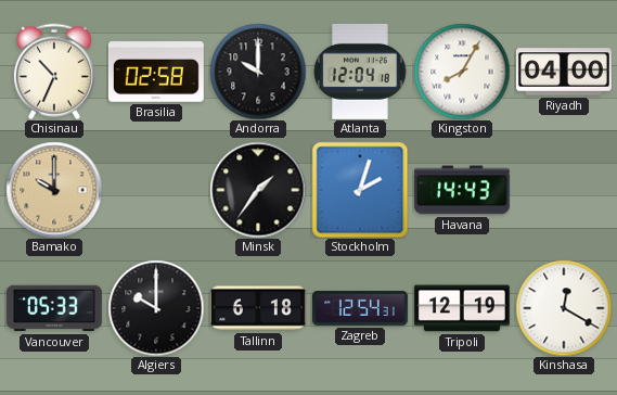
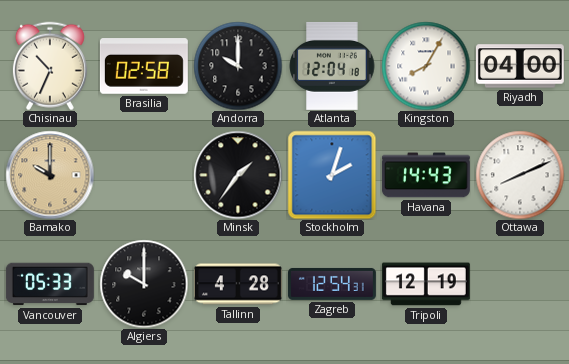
Ottawa: none -> 8:11
Tallinn: 6:18 -> 4:28
Kinshasa: 12:20 -> none
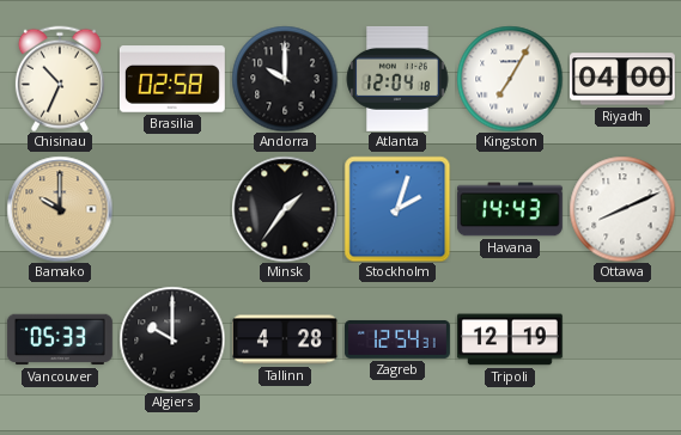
Kingston: 8:05 -> 7:05
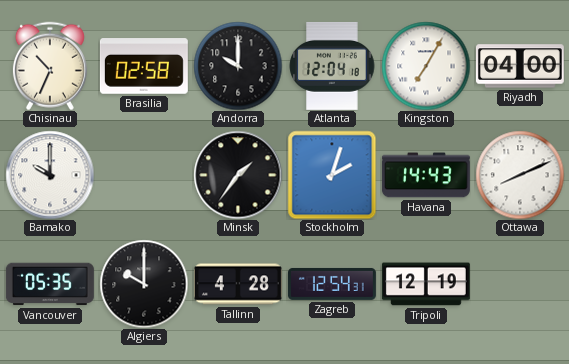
Bamako dial: champagne -> white
Vancouver: 05:33 -> 05:35
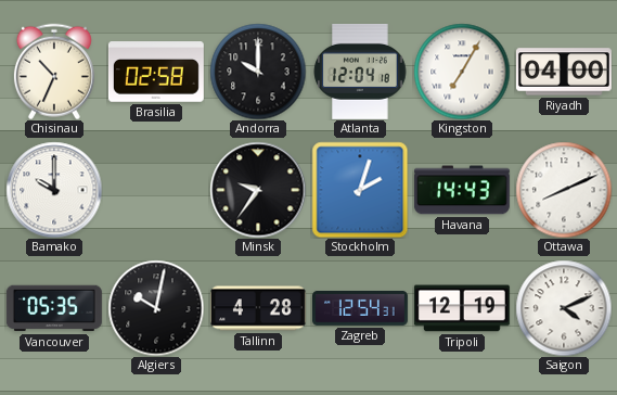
Minsk: 1:36 -> 9:36
Algiers: 10:00 -> 10:02
Saigon: none -> 4:11
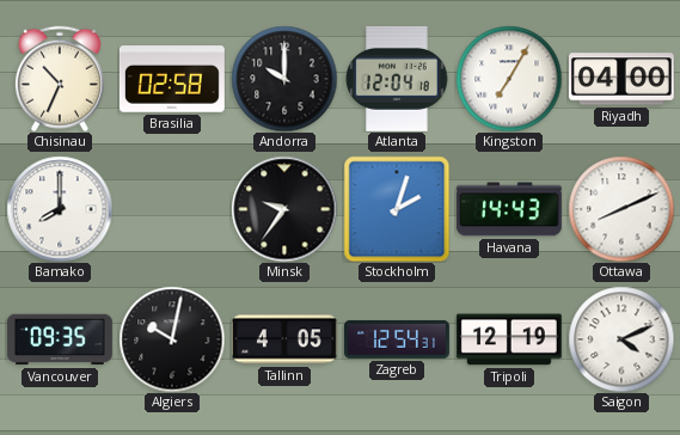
Bamako: 10:00 -> 8:00
Vancouver: 05:35 -> 09:35
Tallinn: 4:28 -> 4:05
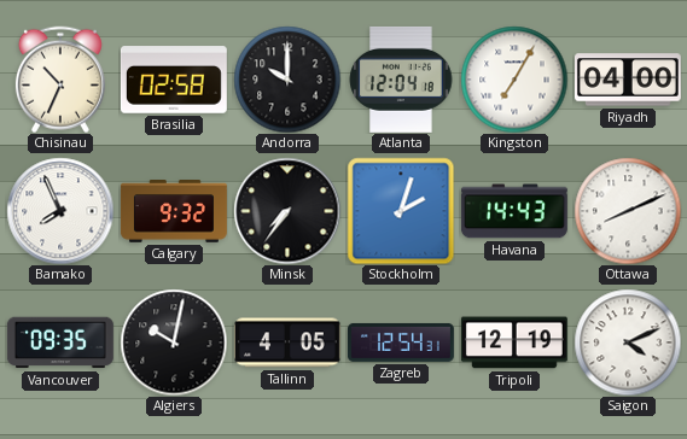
Bamako: 8:00 -> 7:56
Calgary: none -> 9:32
Minsk: 9:36 -> 7:36
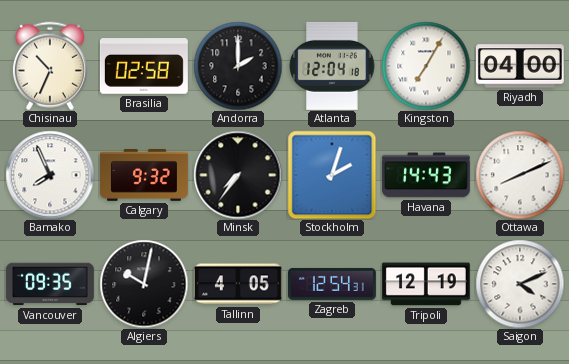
Andorra: 10:00 -> 2:00
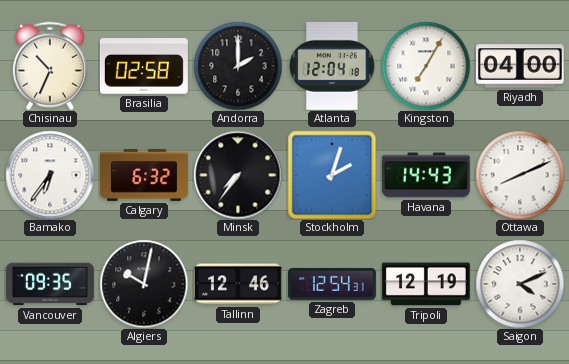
Bamako: 7:56 -> 6:36
Calgary: 9:32 -> 6:32
Tallinn: 4:05 -> 12:46
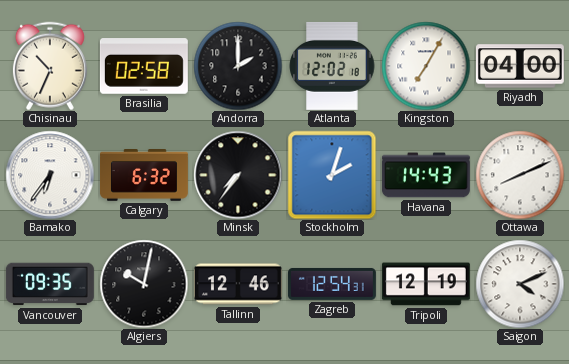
Atlanta: 12:04 -> 12:02
